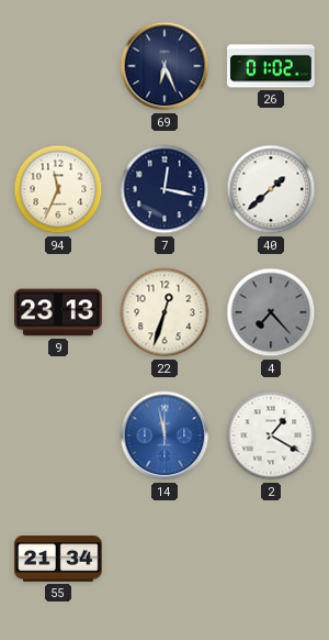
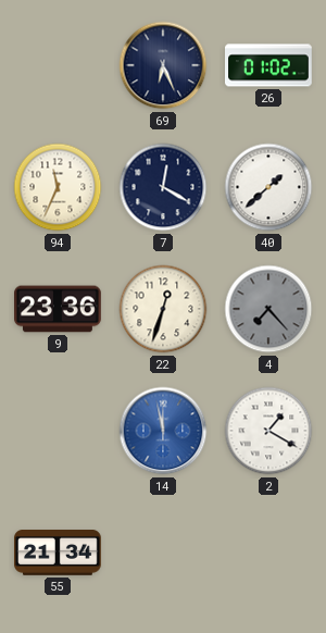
7: 12:17 -> 12:20
9: 23:13 -> 23:36
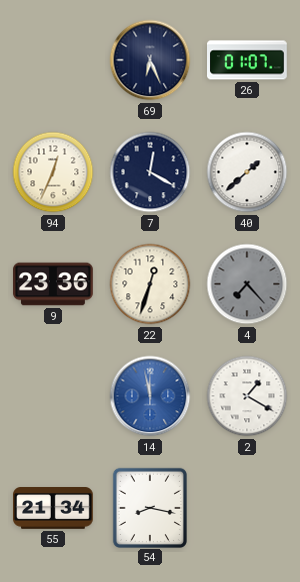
26: 01:02 -> 01:07
94: 11:34 -> 12:34
54: none -> 8:17
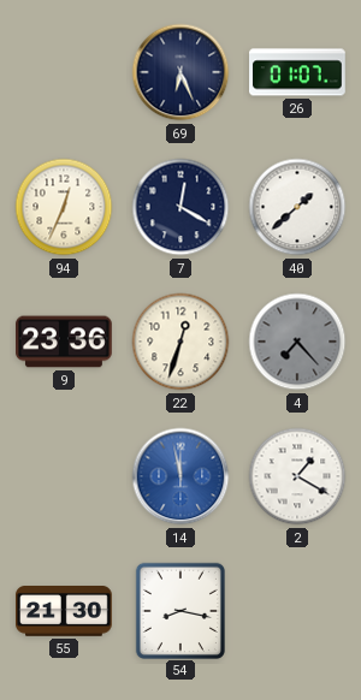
55: 21:34 -> 21:30
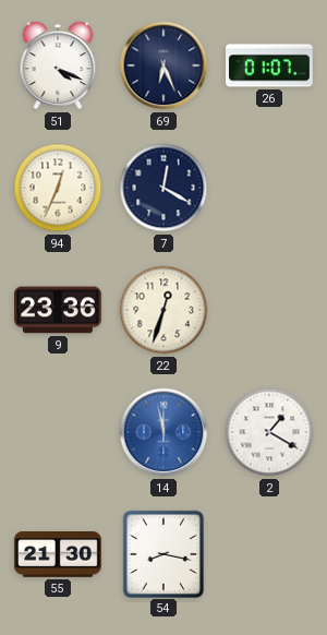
51: none -> 4:19
40: 1:38 -> none
4: 7:23 -> none
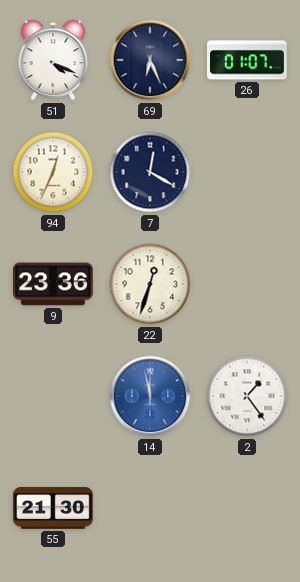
2: 1:20 -> 1:24
54: 8:17 -> none
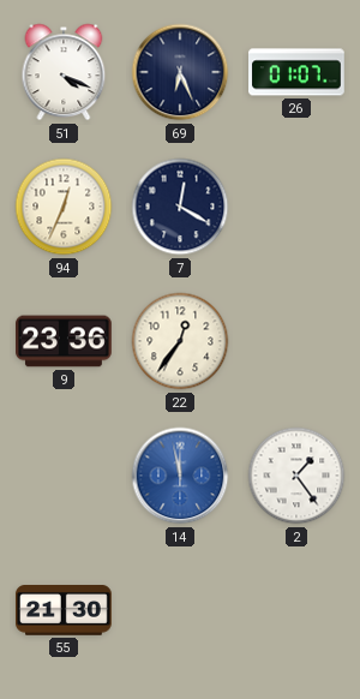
22: 12:33 -> 12:36
